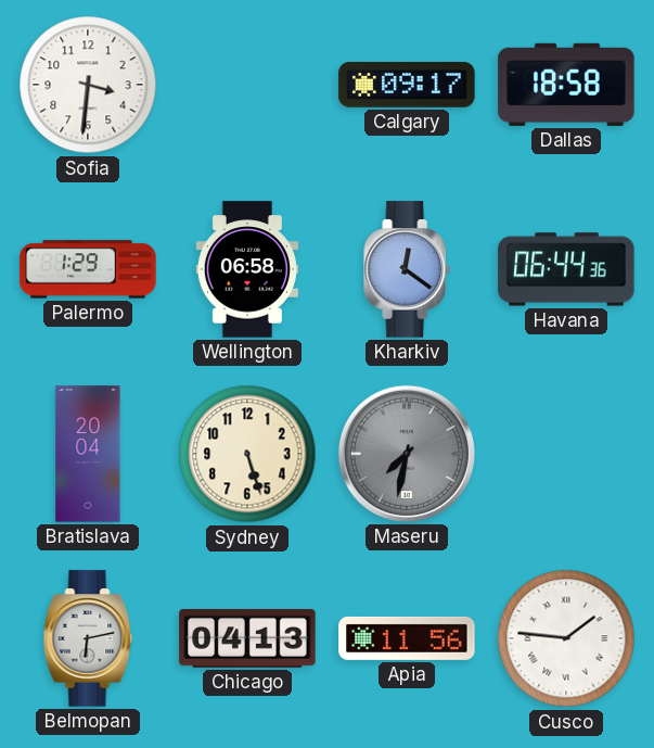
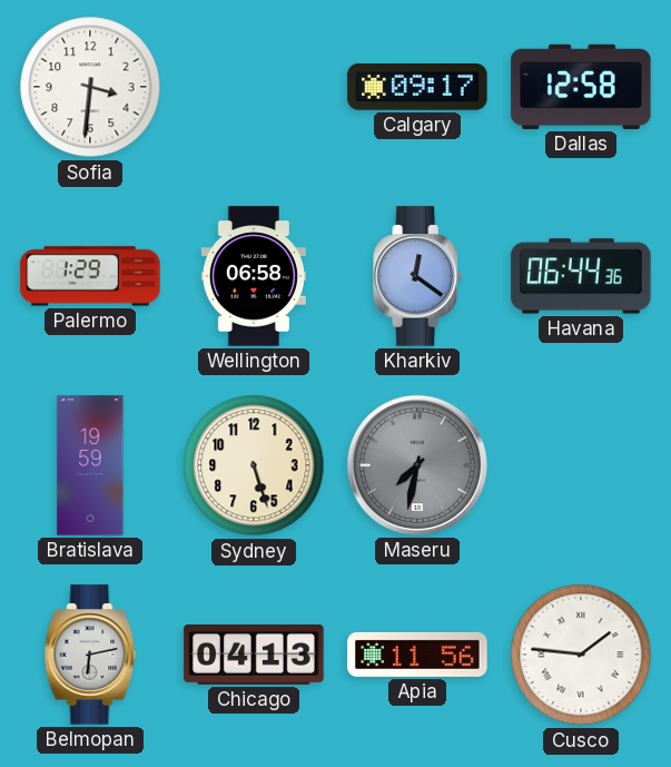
Dallas: 18:58 -> 12:58
Bratislava: 20:04 -> 19:59
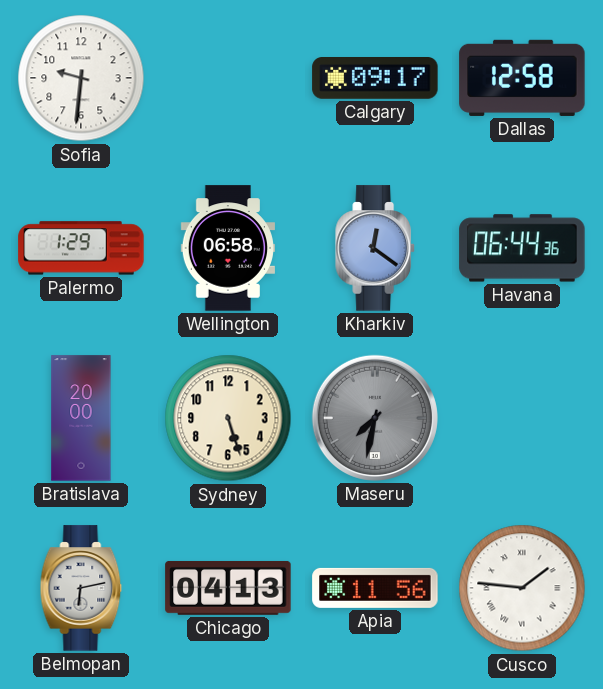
Sofia: 3:31 -> 9:31
Bratislava: 19:59 -> 20:00
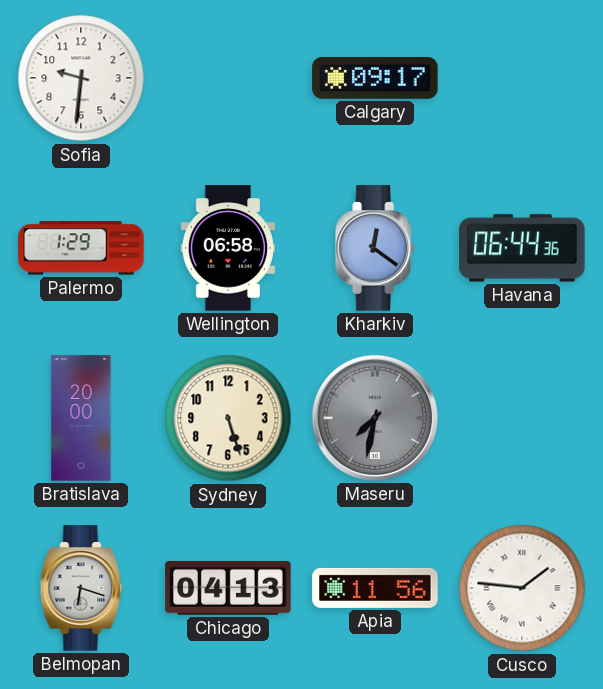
Dallas: 12:58 -> none
Belmopan: 6:13 -> 6:18
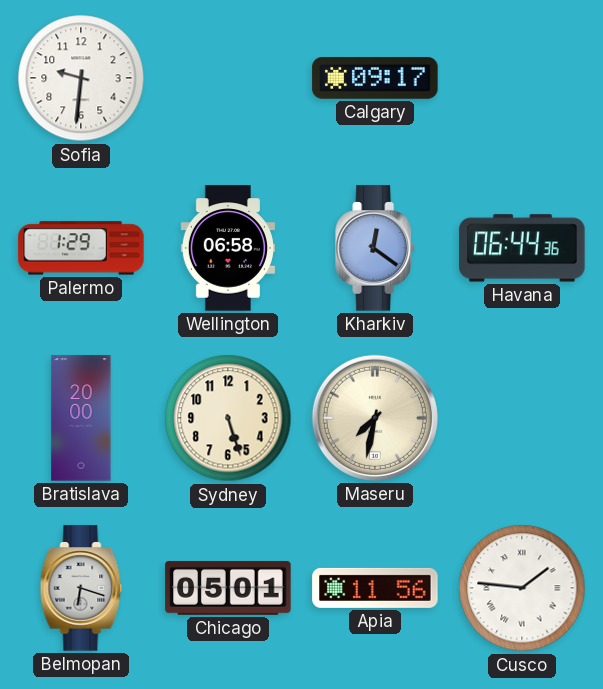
Maseru dial: grey -> cream
Chicago: 04:13 -> 05:01
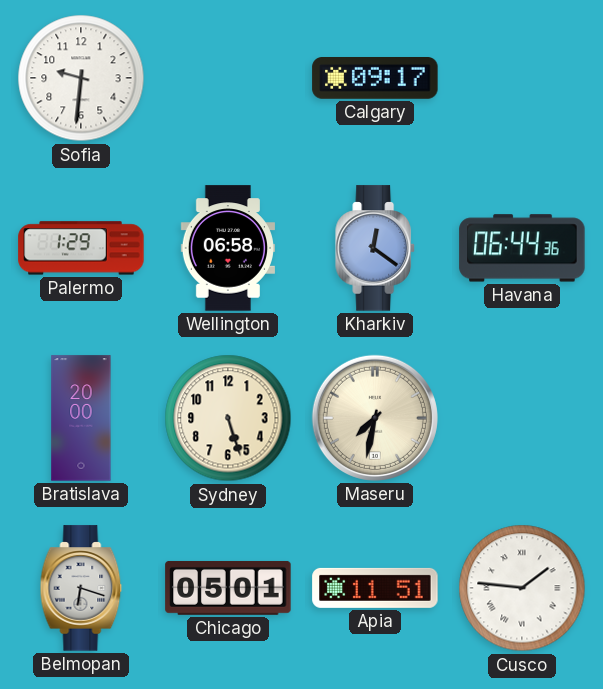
Apia: 11:56 -> 11:51
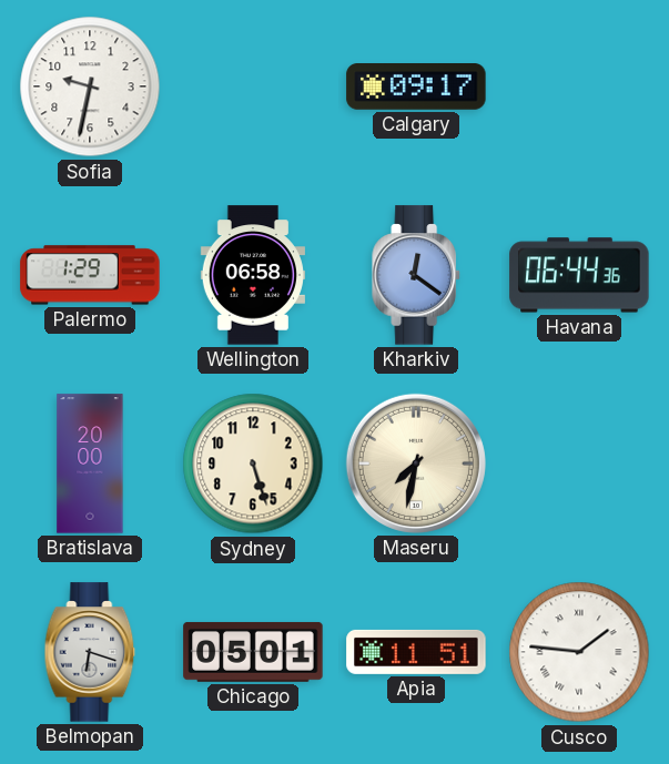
Sofia: 9:31 -> 9:32
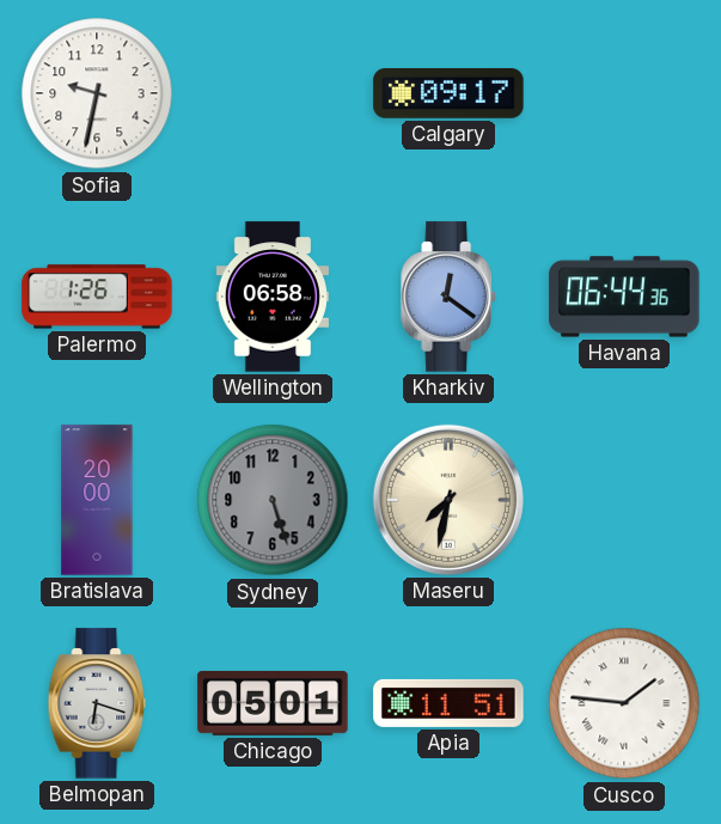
Palermo: 1:29 -> 1:26
Sydney dial: cream -> grey
